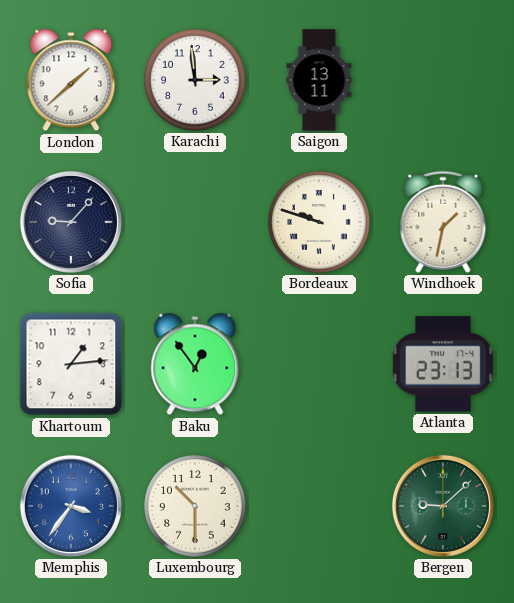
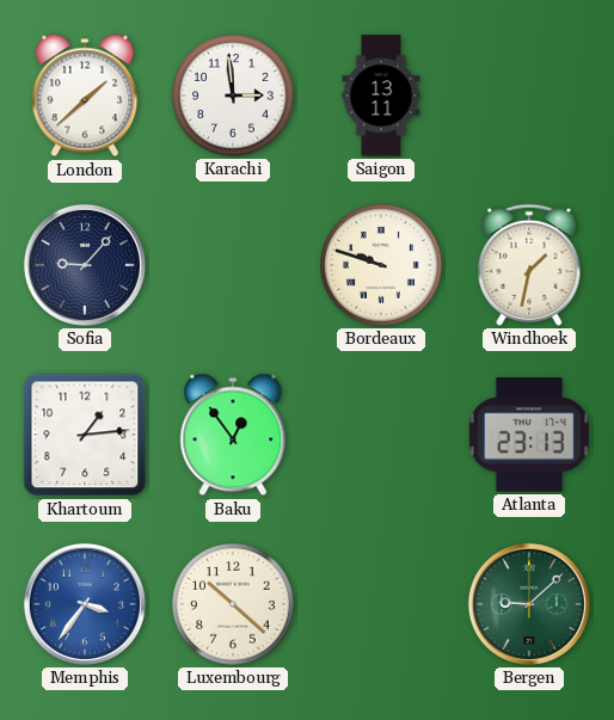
Luxembourg: 10:30 -> 10:22
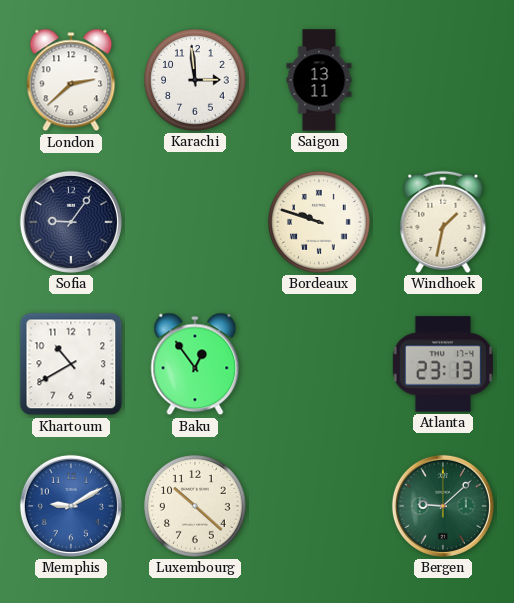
London: 1:38 -> 2:38
Sofia: 9:07 -> 9:06
Khartoum: 1:14 -> 10:40
Memphis: 3:36 -> 9:10
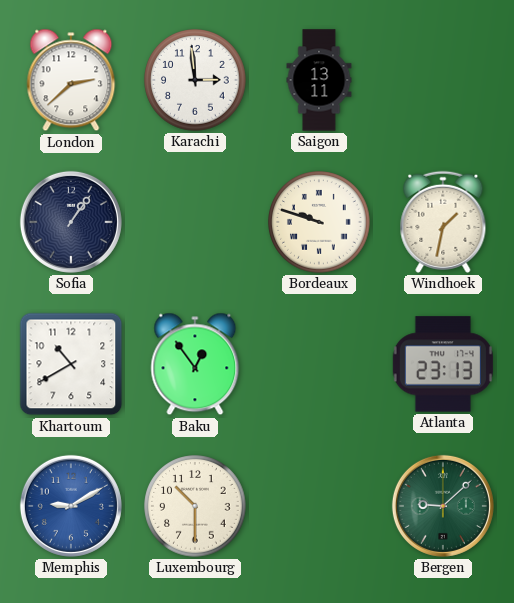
Sofia: 9:06 -> 1:06
Luxembourg: 10:22 -> 10:30
